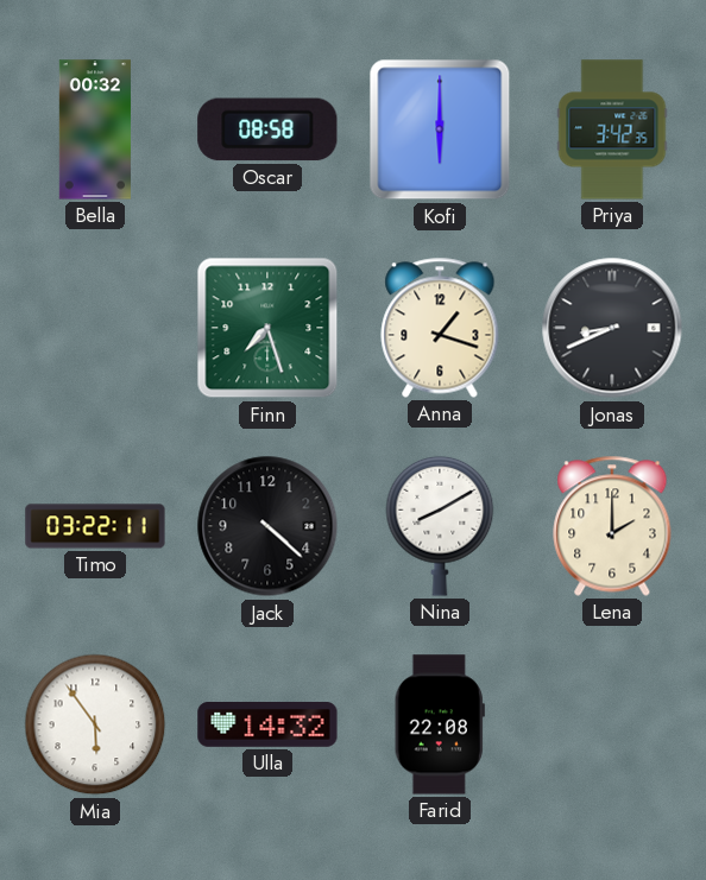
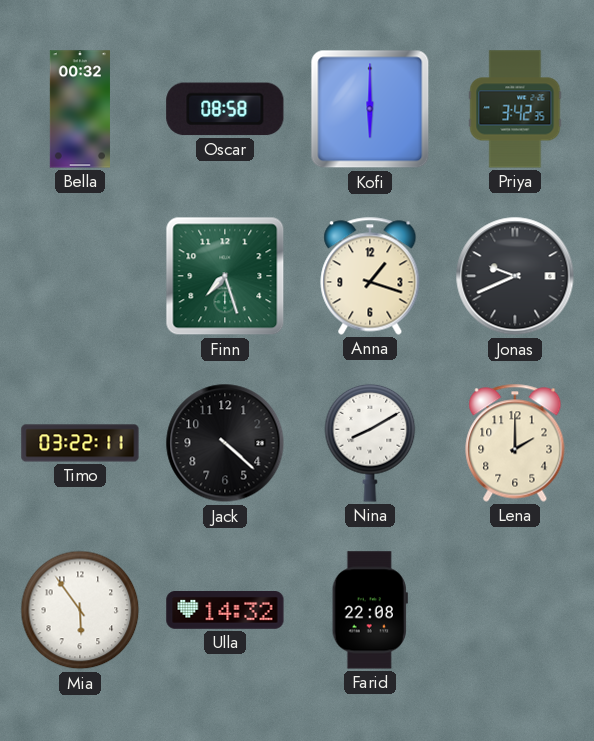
Jonas: 8:41 -> 9:41
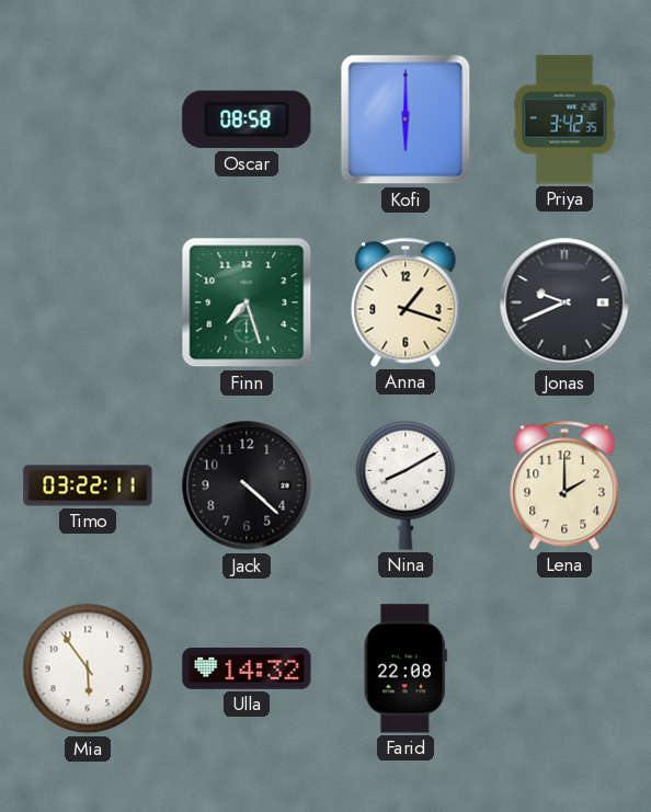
Bella: 00:32 -> none
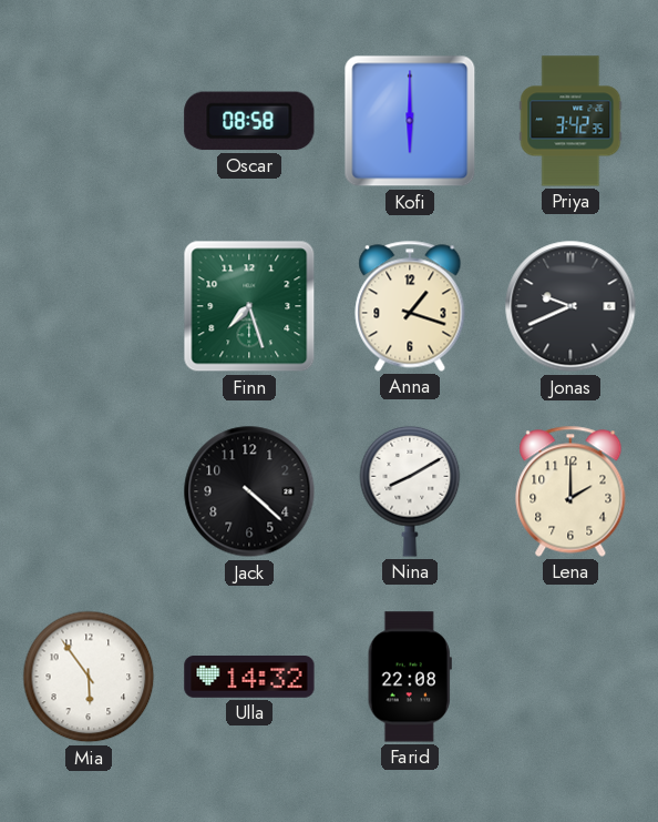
Timo: 03:22 -> none
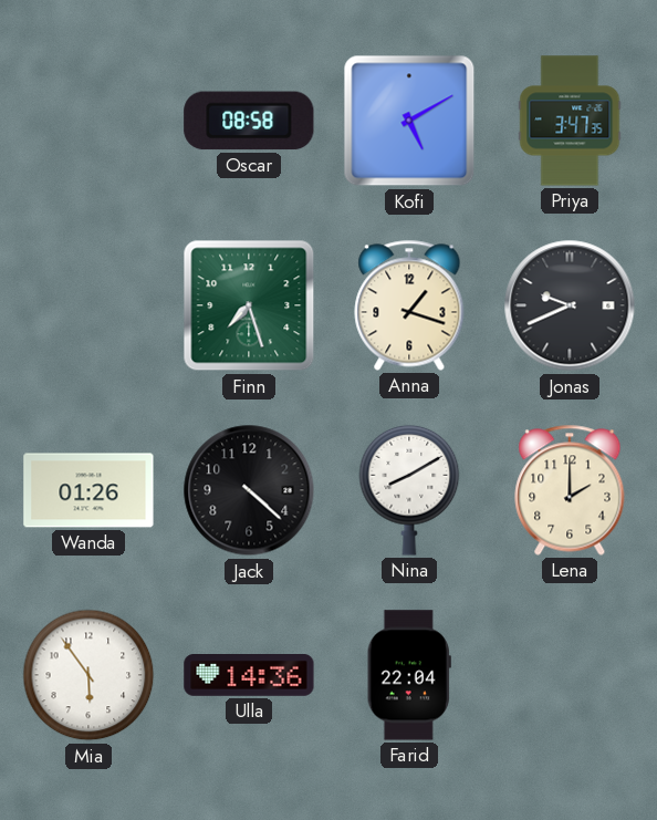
Kofi: 6:00 -> 5:10
Priya: 3:42 -> 3:47
Wanda: none -> 01:26
Ulla: 14:32 -> 14:36
Farid: 22:08 -> 22:04
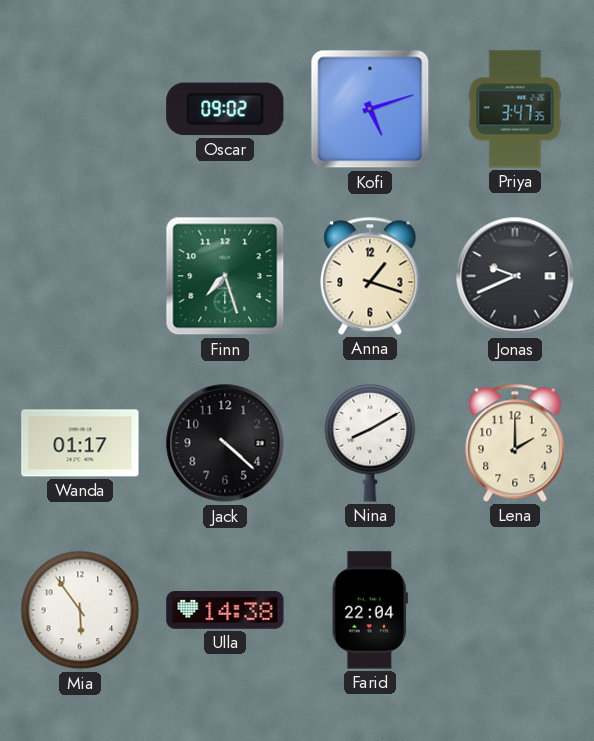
Oscar: 08:58 -> 09:02
Kofi: 5:10 -> 5:12
Wanda: 01:26 -> 01:17
Ulla: 14:36 -> 14:38
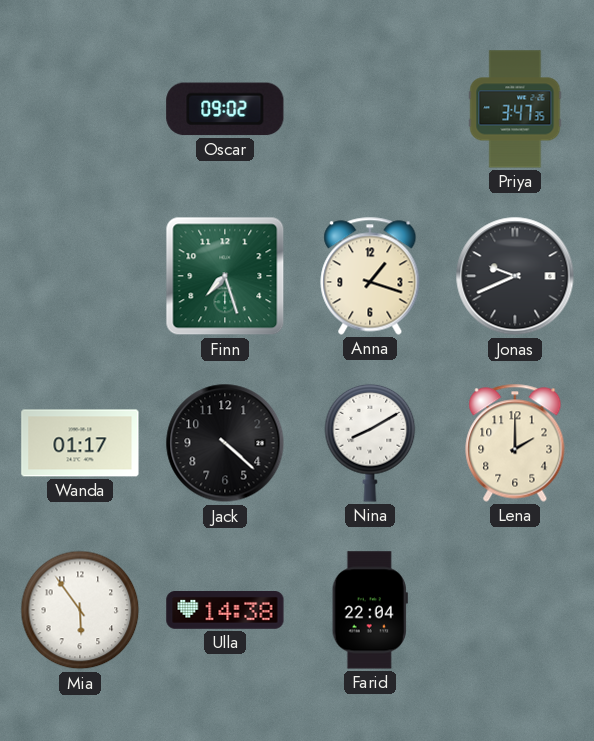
Kofi: 5:12 -> none
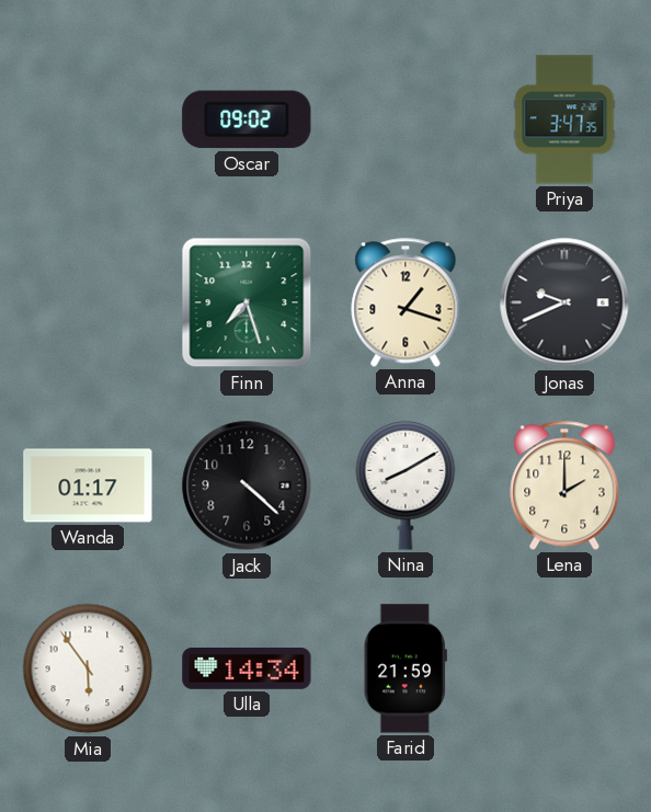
Ulla: 14:38 -> 14:34
Farid: 22:04 -> 21:59
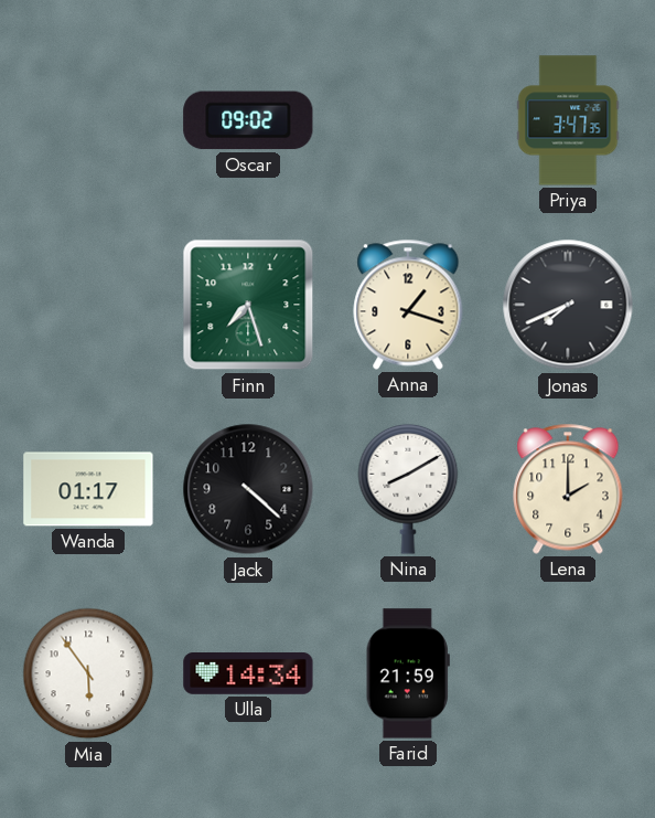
Jonas: 9:41 -> 7:41
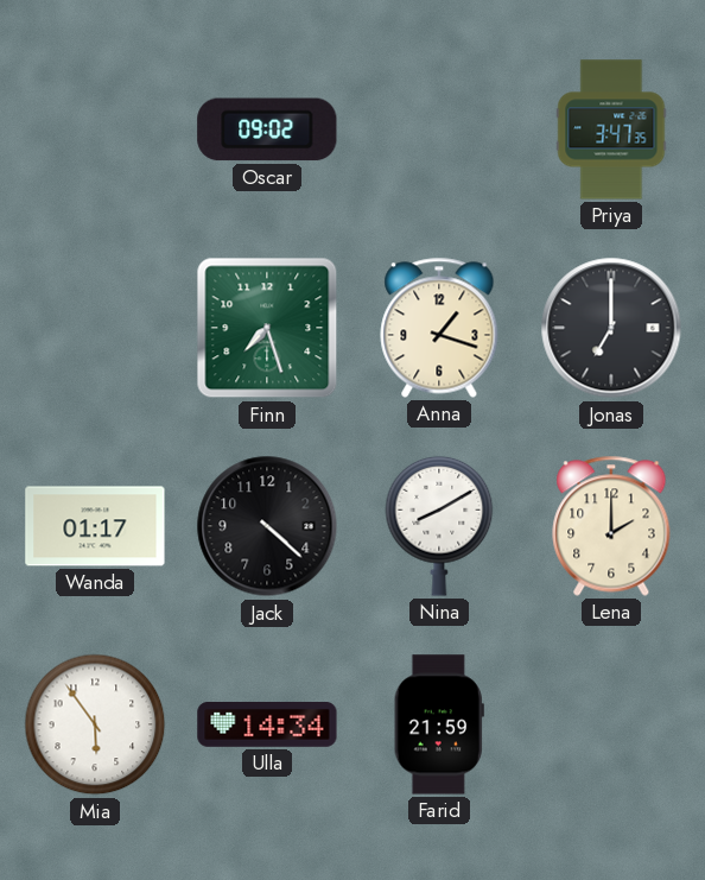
Jonas: 7:41 -> 7:00
